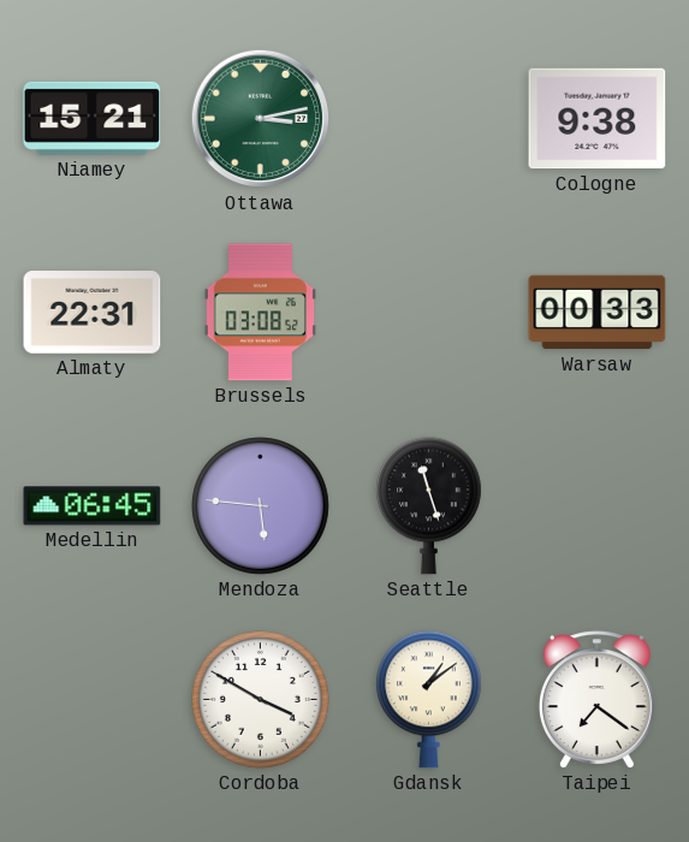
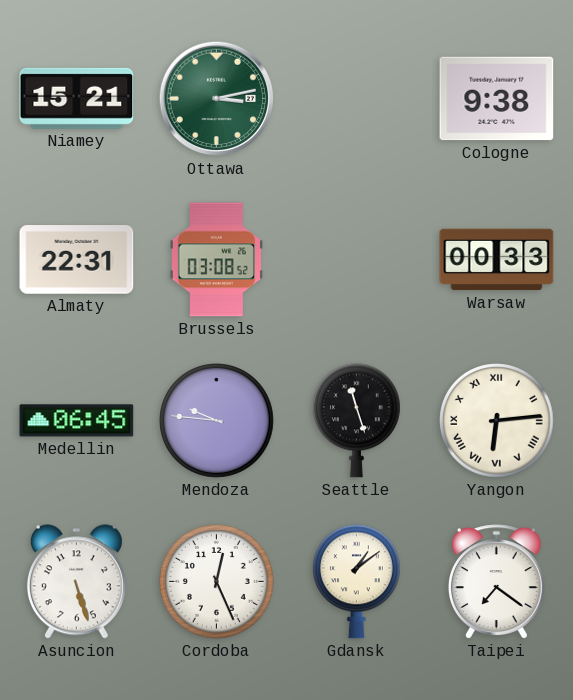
Mendoza: 5:46 -> 9:46
Yangon: none -> 6:14
Asuncion: none -> 5:27
Cordoba: 3:50 -> 12:26
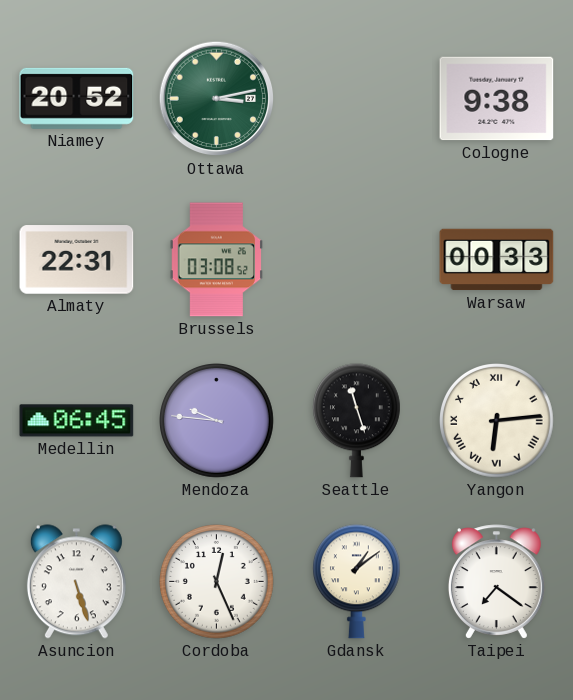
Niamey: 15:21 -> 20:52
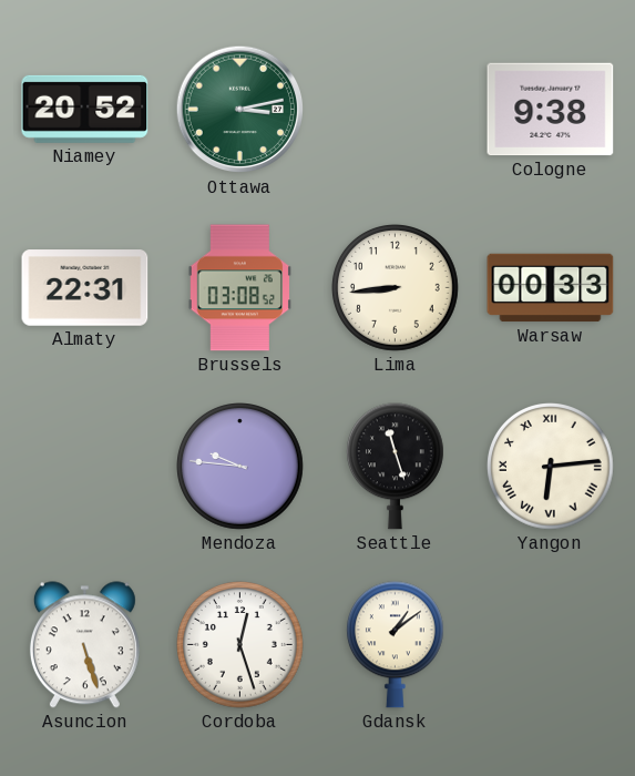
Lima: none -> 8:44
Medellin: 06:45 -> none
Cordoba: 12:26 -> 12:27
Taipei: 7:21 -> none
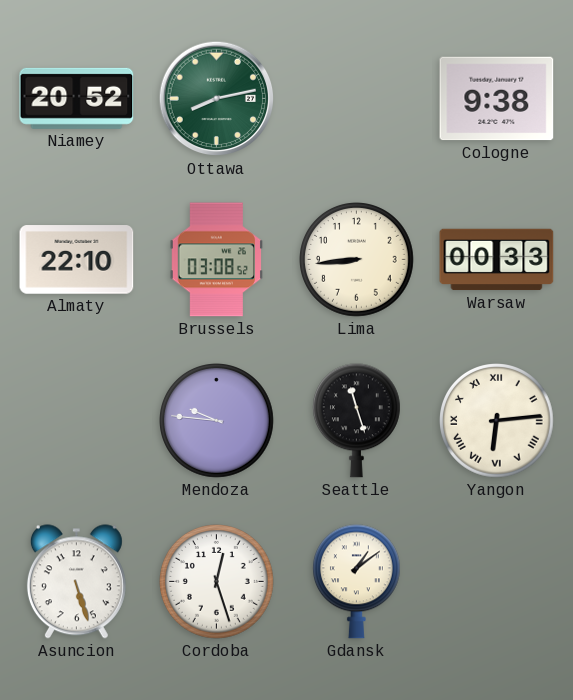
Ottawa: 3:13 -> 8:13
Almaty: 22:31 -> 22:10
